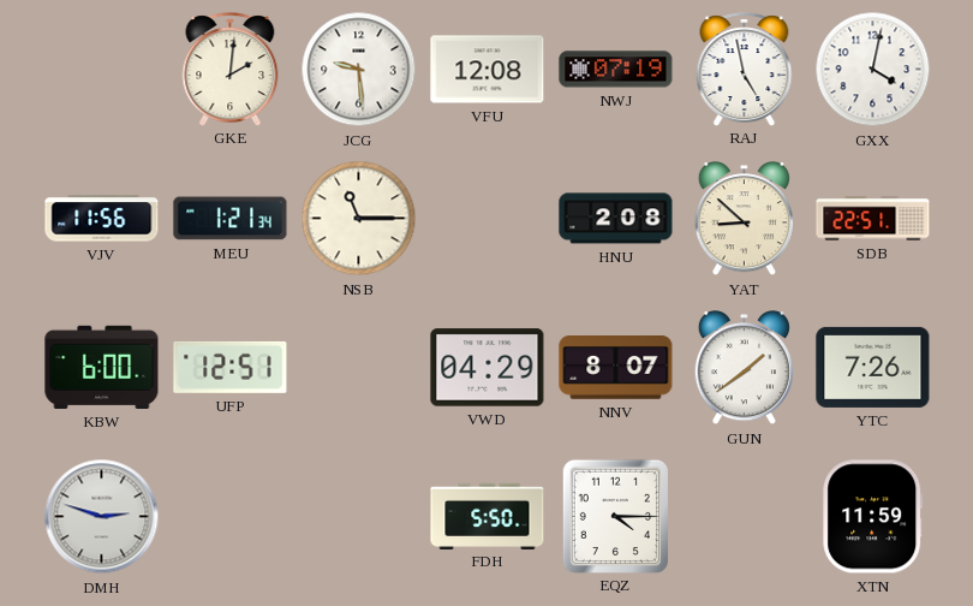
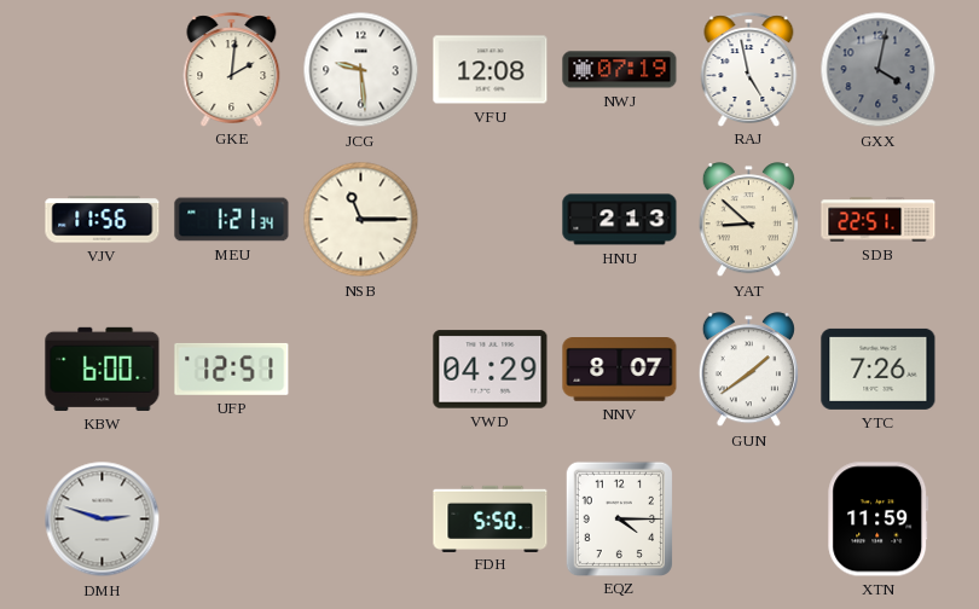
GXX dial: white -> grey
HNU: 2:08 -> 2:13
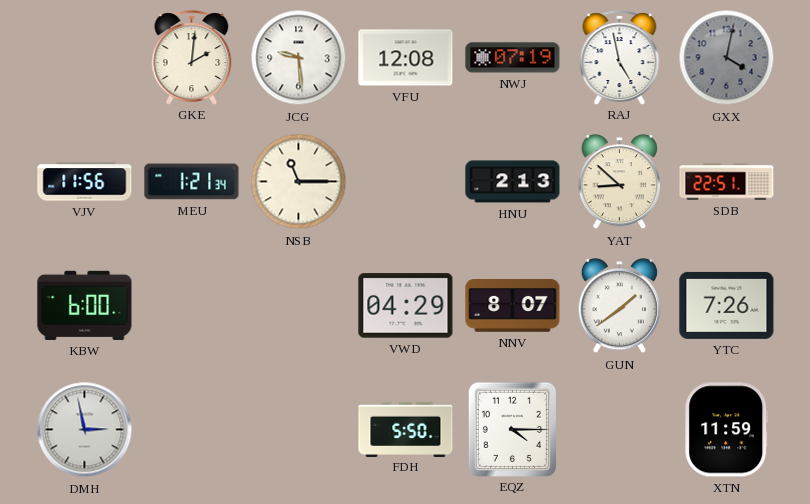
UFP: 12:51 -> none
DMH: 2:48 -> 2:58
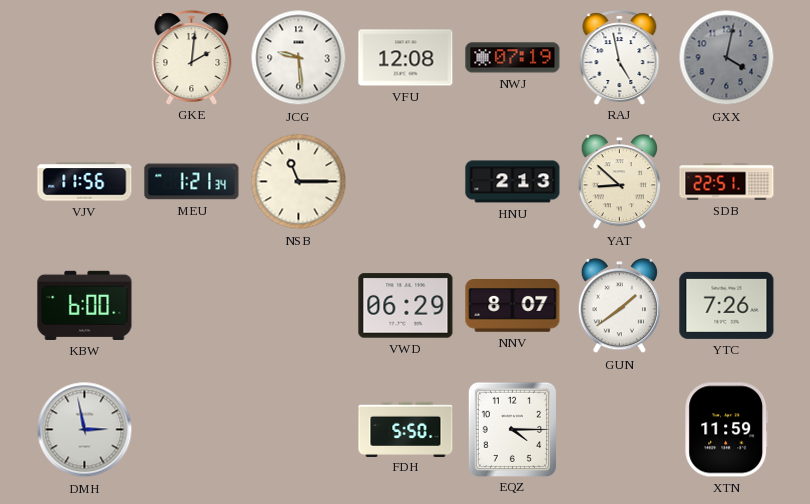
VWD: 04:29 -> 06:29
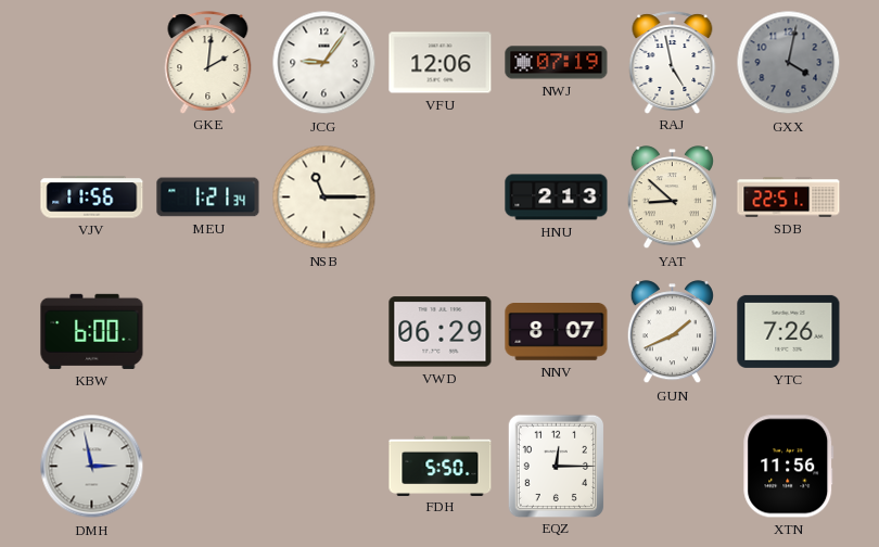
JCG: 9:29 -> 9:06
VFU: 12:08 -> 12:06
GUN: 1:39 -> 1:41
EQZ: 4:15 -> 12:15
XTN: 11:59 -> 11:56
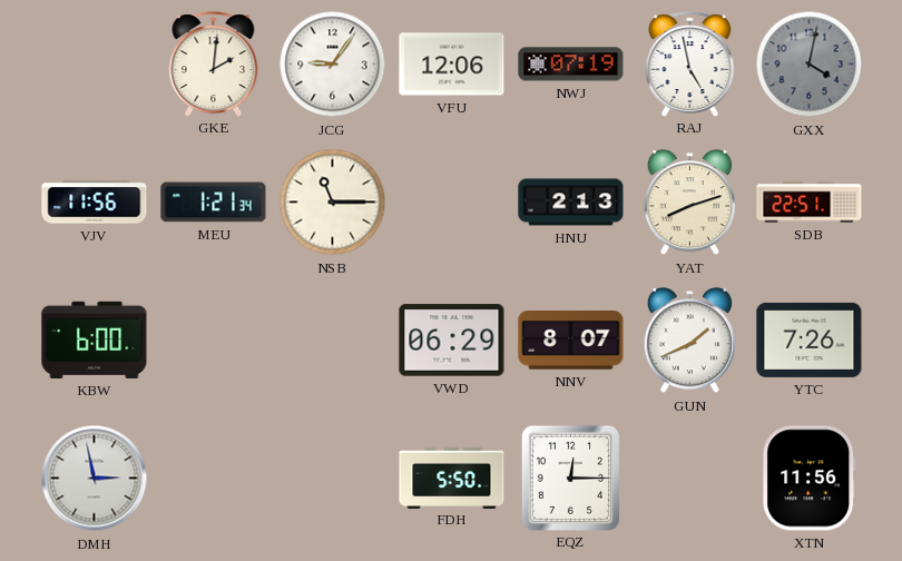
YAT: 8:52 -> 8:12
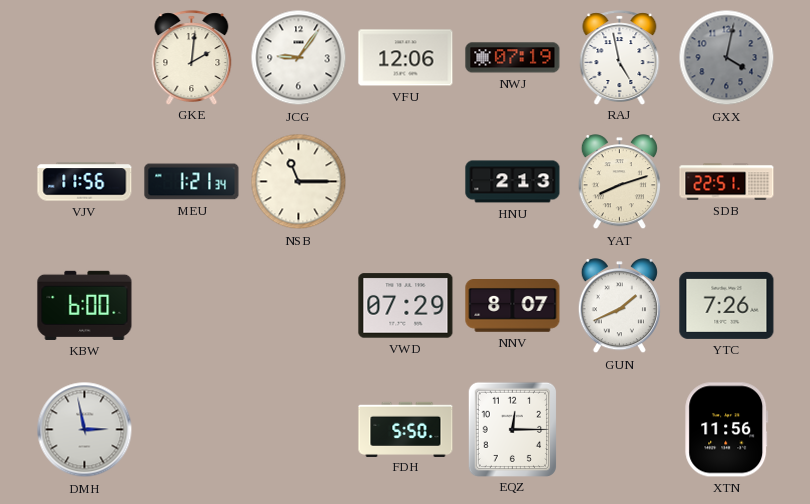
VWD: 06:29 -> 07:29
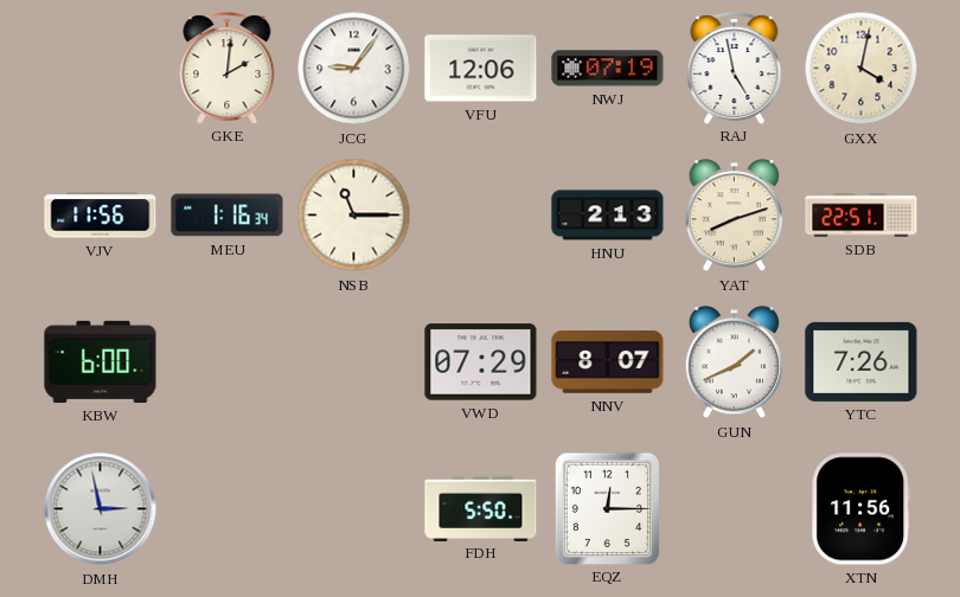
GXX dial: grey -> cream
MEU: 1:21 -> 1:16
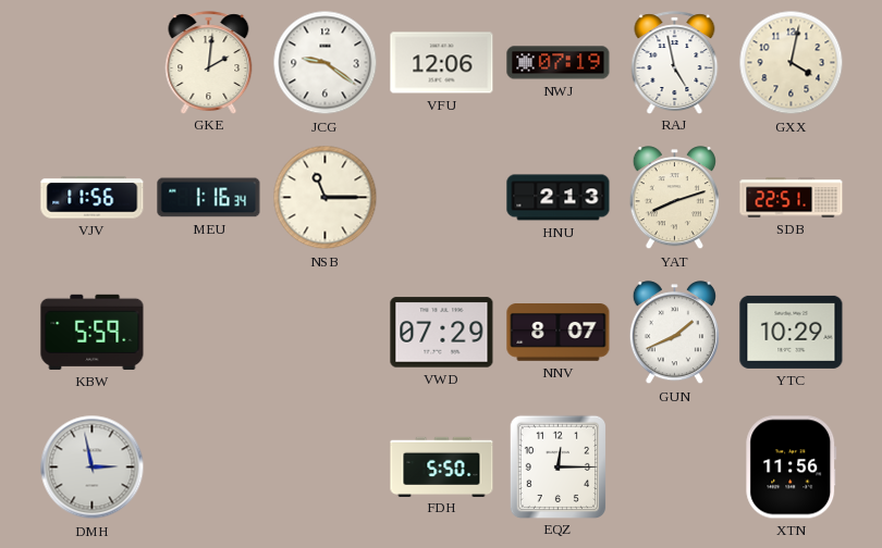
JCG: 9:06 -> 9:21
KBW: 6:00 -> 5:59
YTC: 7:26 -> 10:29
